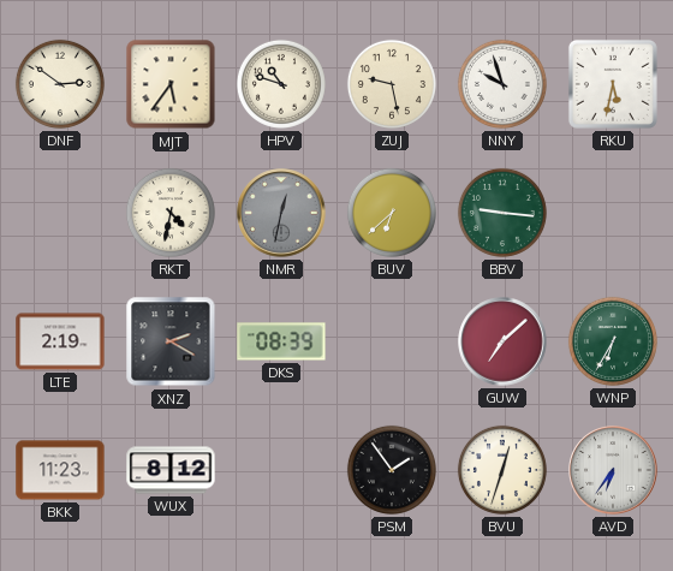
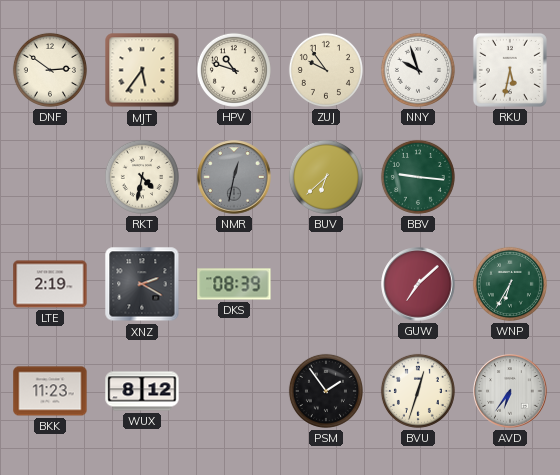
ZUJ: 9:28 -> 9:54
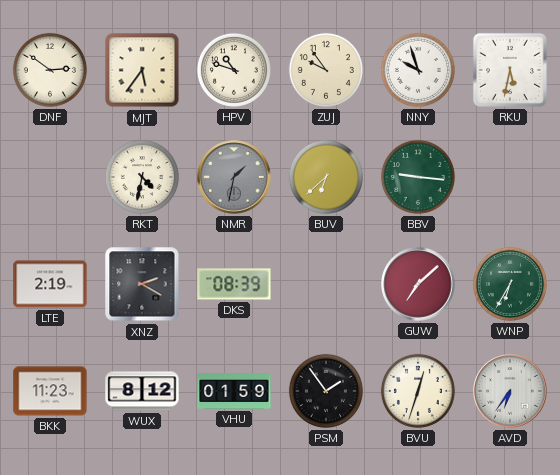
NMR: 12:32 -> 1:32
VHU: none -> 01:59
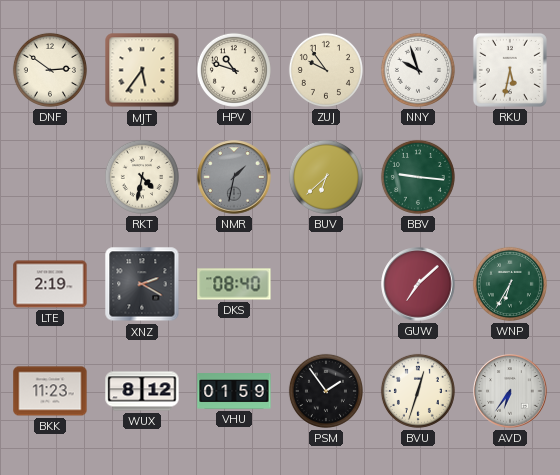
DKS: 08:39 -> 08:40
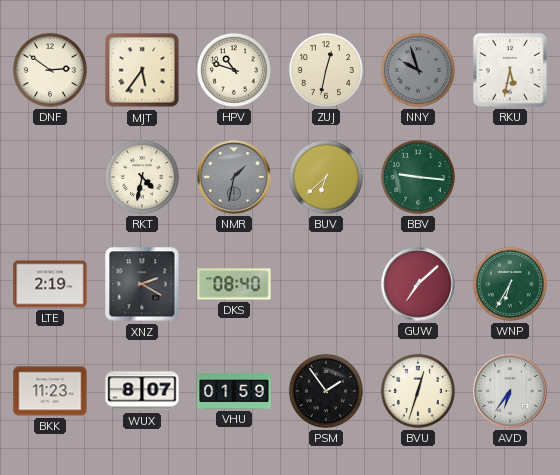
ZUJ: 9:54 -> 12:32
NNY dial: white -> grey
WUX: 8:12 -> 8:07
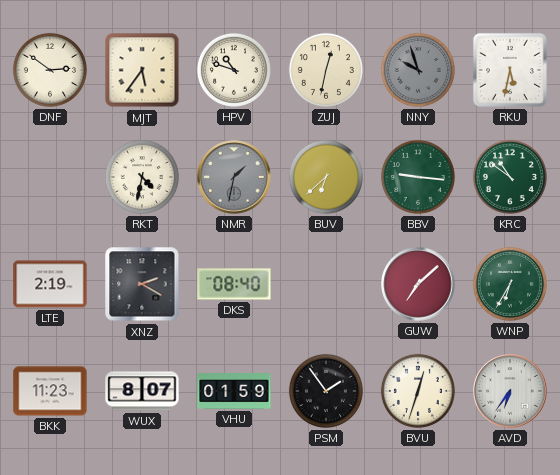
KRC: none -> 10:51
